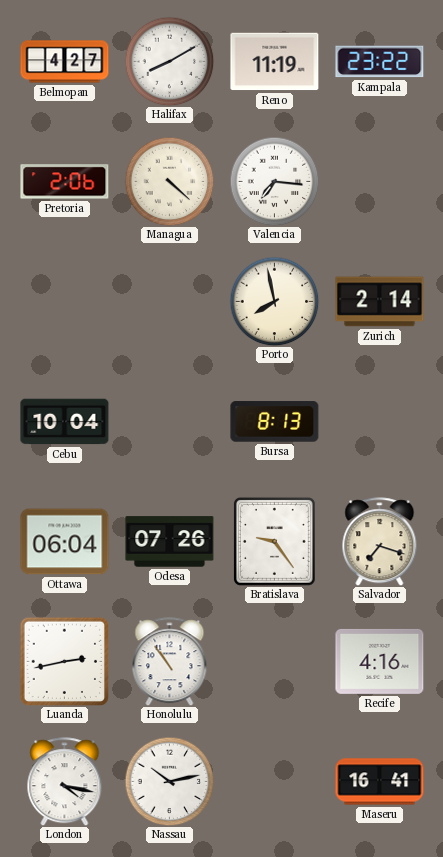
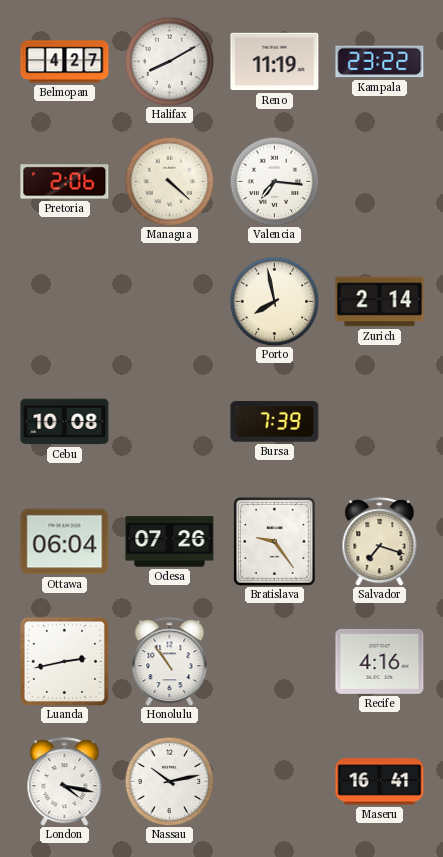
Cebu: 10:04 -> 10:08
Bursa: 8:13 -> 7:39
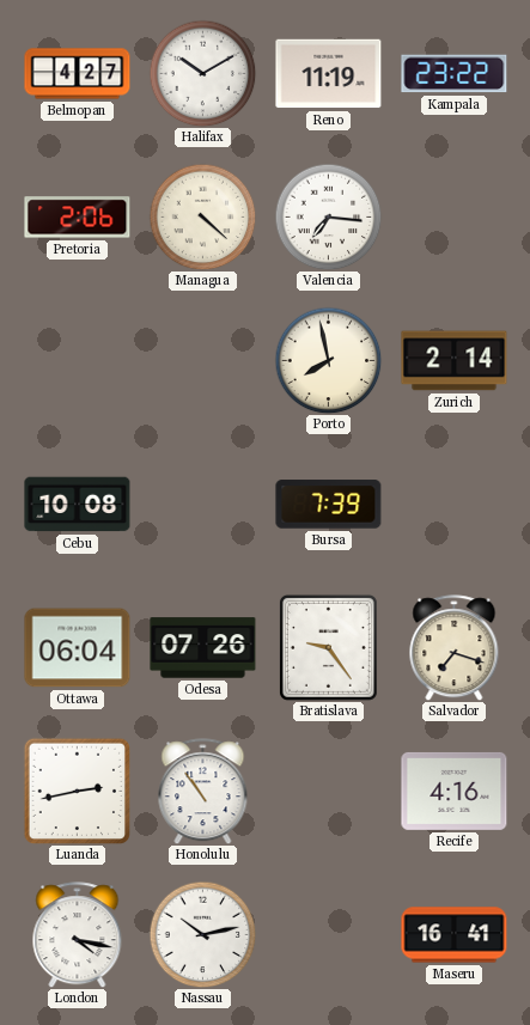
Halifax: 8:10 -> 10:10
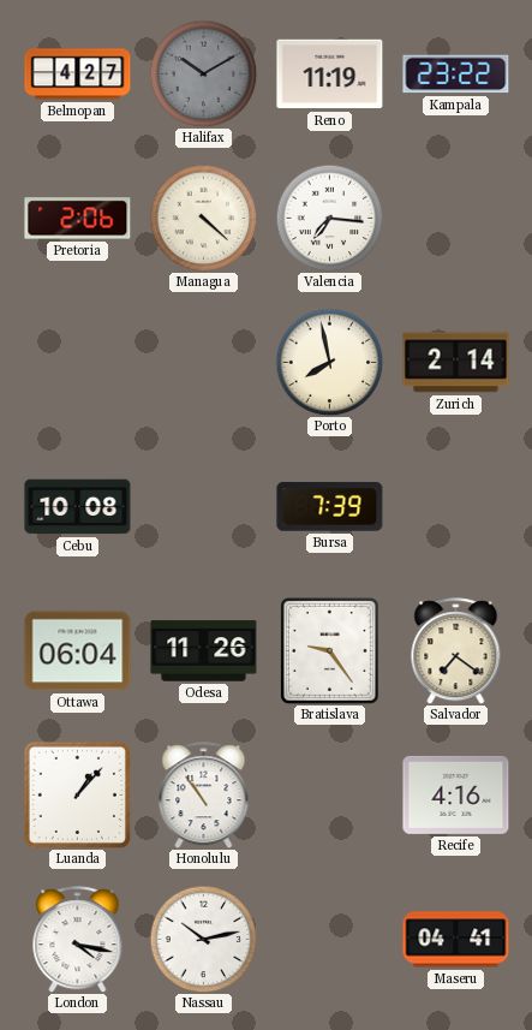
Halifax dial: white -> grey
Odesa: 07:26 -> 11:26
Salvador: 7:18 -> 7:21
Luanda: 2:43 -> 1:07
Maseru: 16:41 -> 04:41
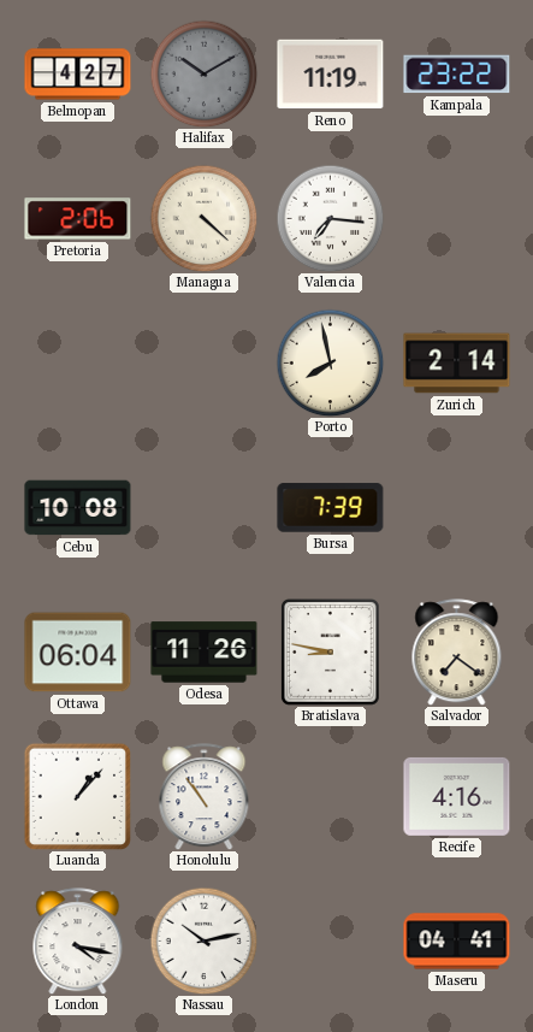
Bratislava: 9:24 -> 8:47
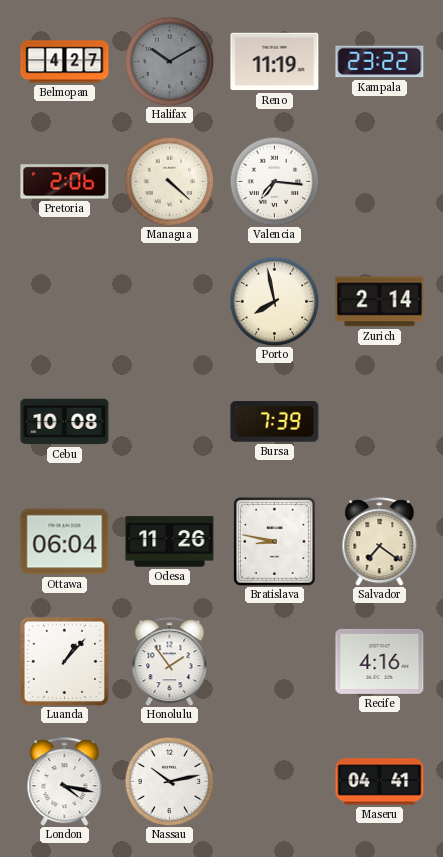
Honolulu: 10:54 -> 1:54
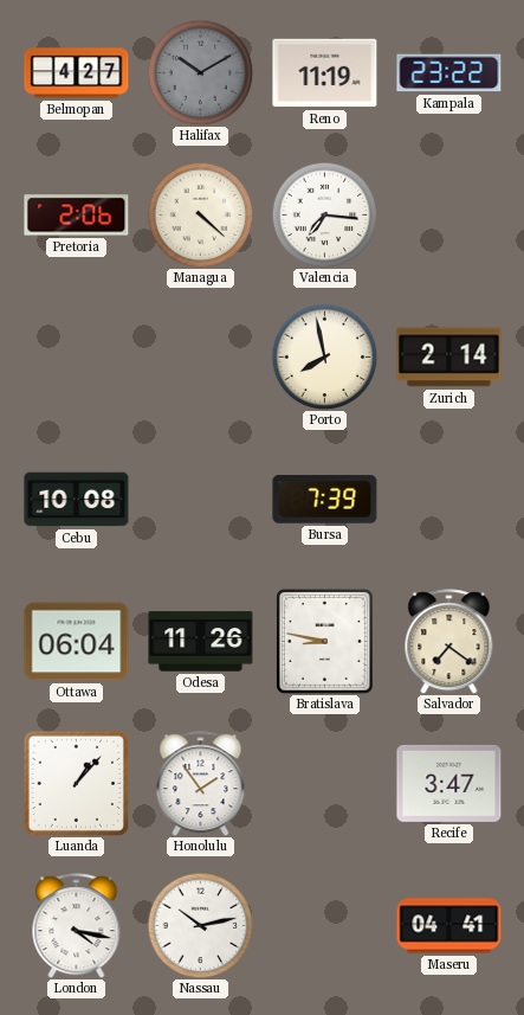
Recife: 4:16 -> 3:47
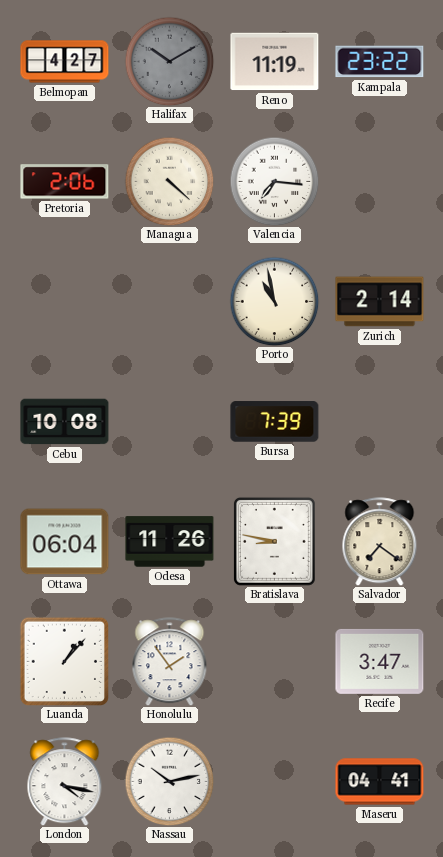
Porto: 7:58 -> 10:58
